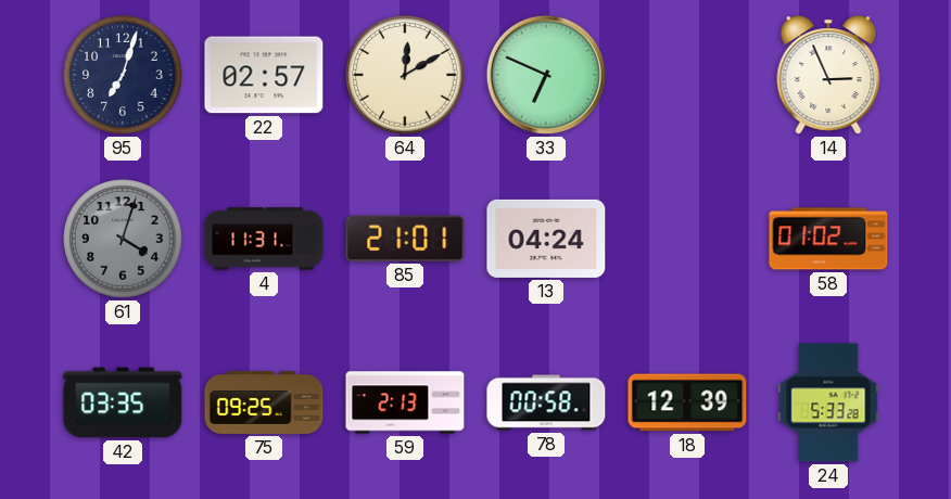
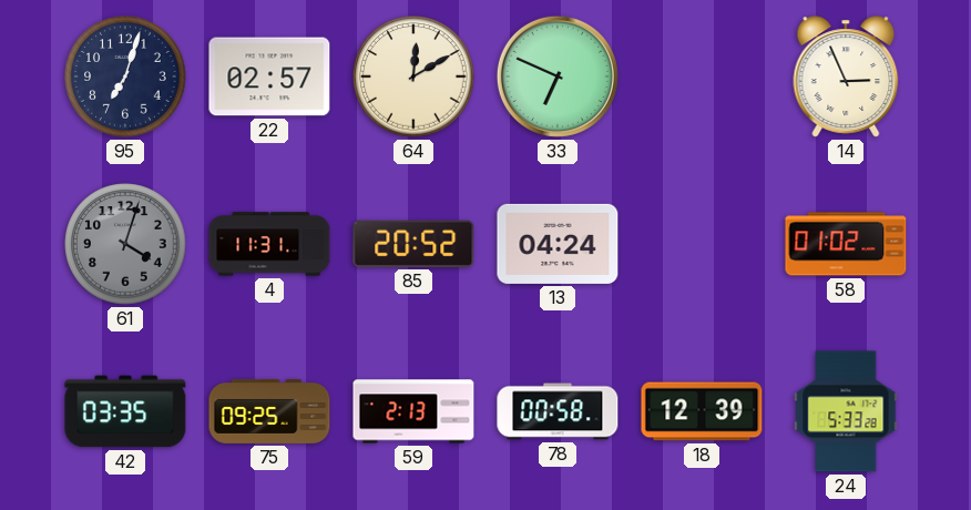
85: 21:01 -> 20:52
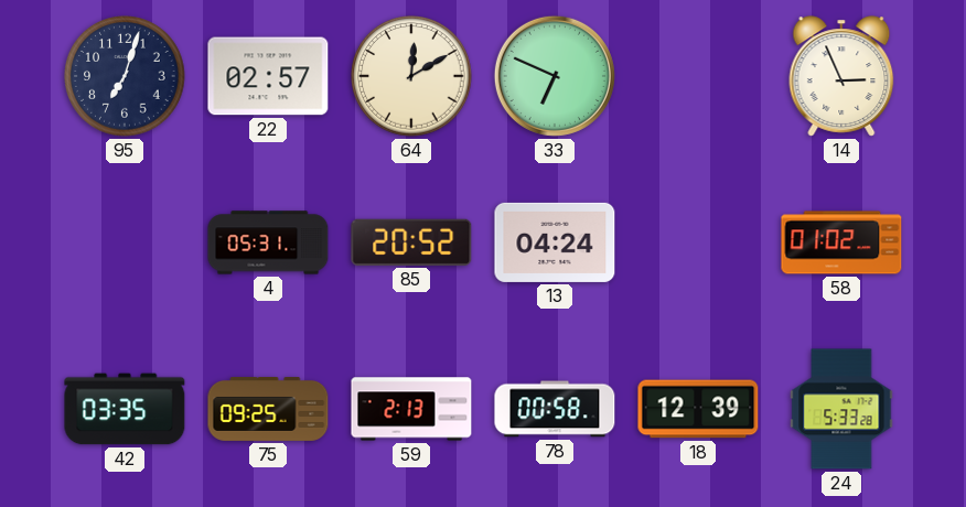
61: 4:03 -> none
4: 11:31 -> 05:31
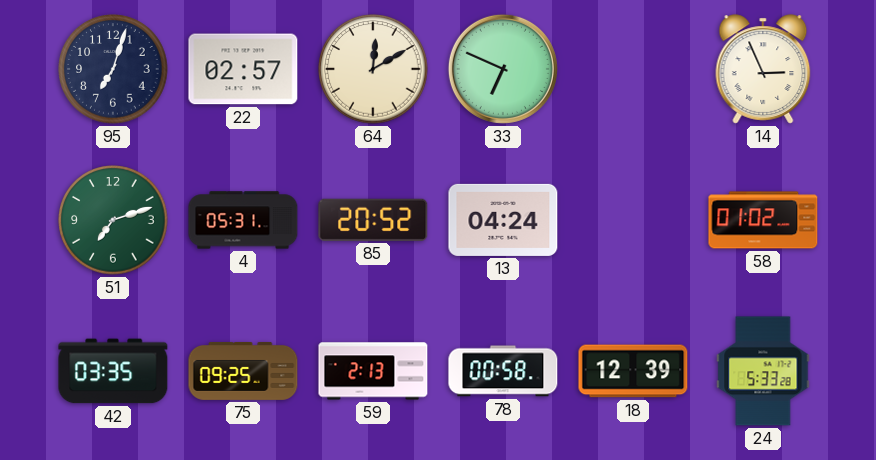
51: none -> 7:12
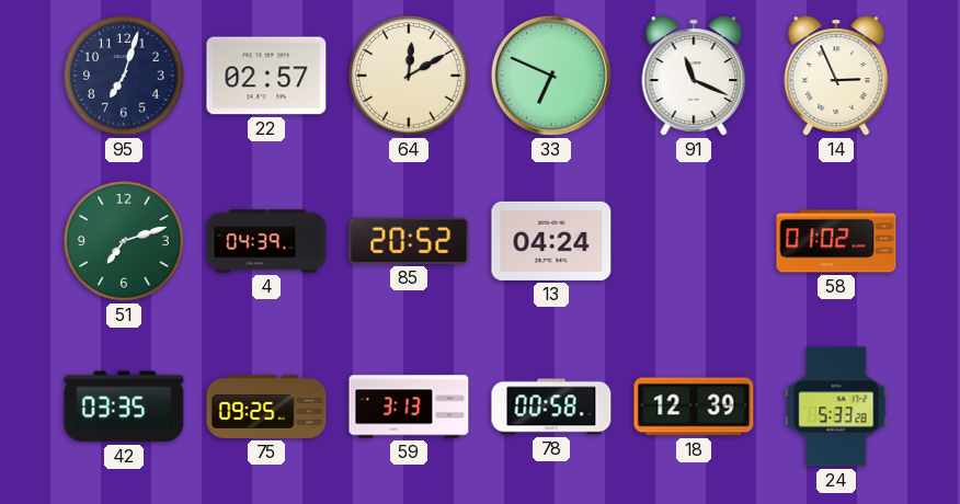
91: none -> 11:19
4: 05:31 -> 04:39
59: 2:13 -> 3:13
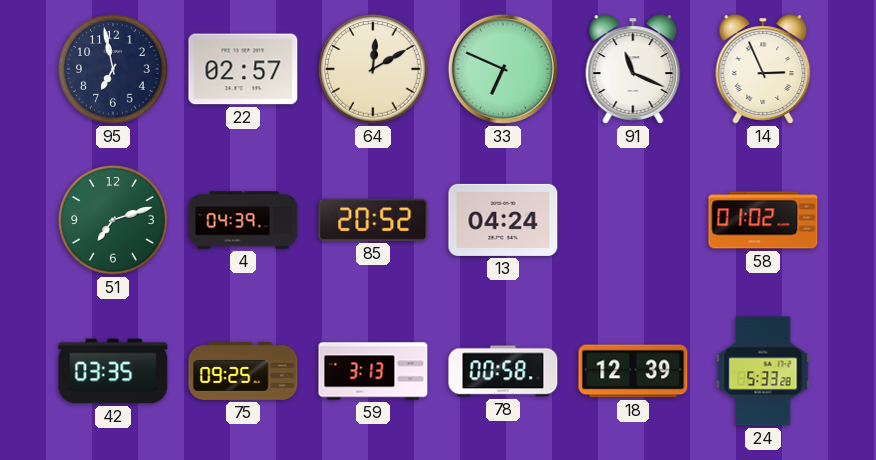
95: 7:03 -> 6:58
